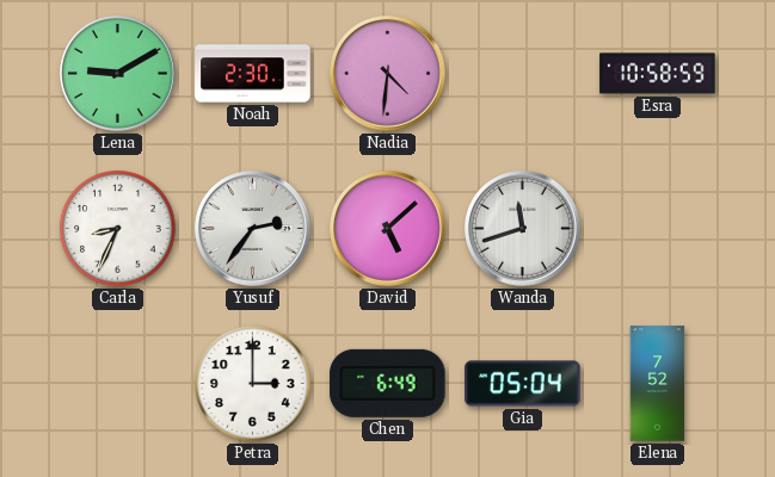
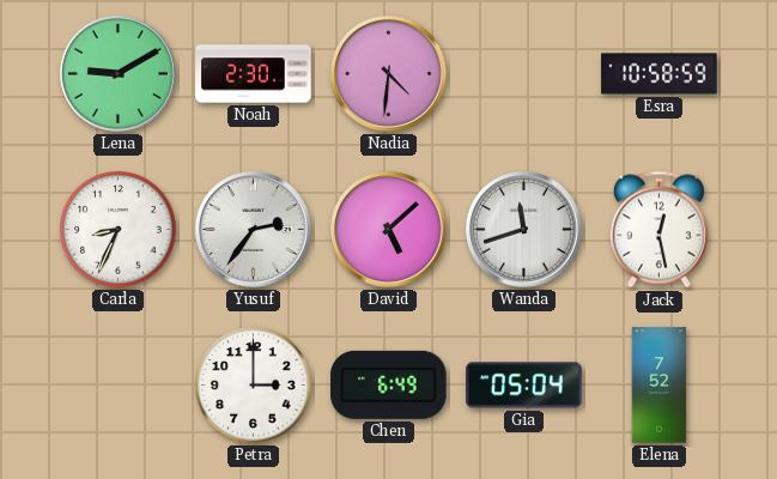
Jack: none -> 12:28
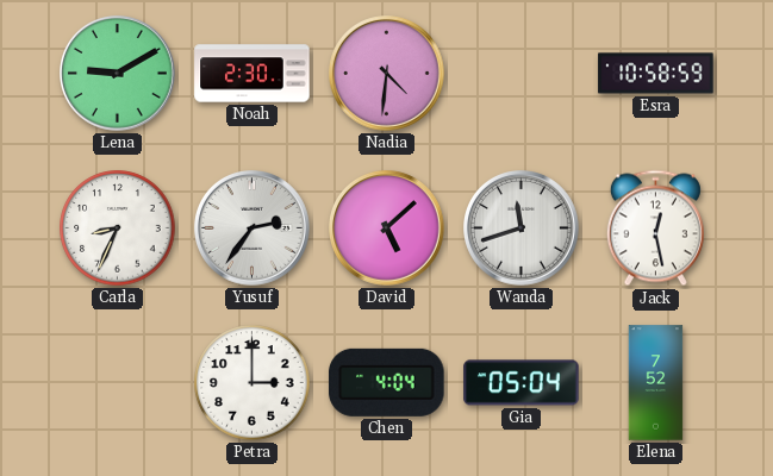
Chen: 6:49 -> 4:04
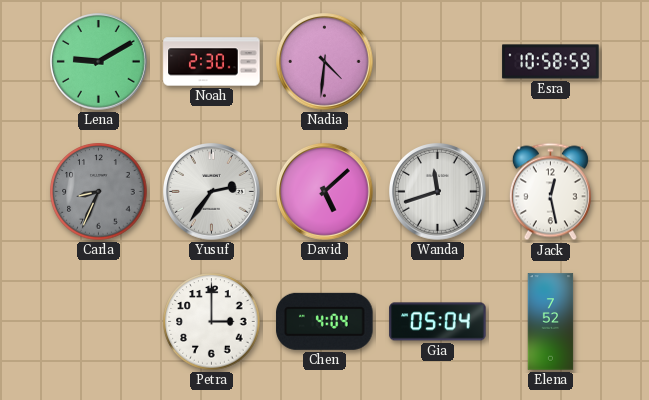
Carla dial: white -> grey
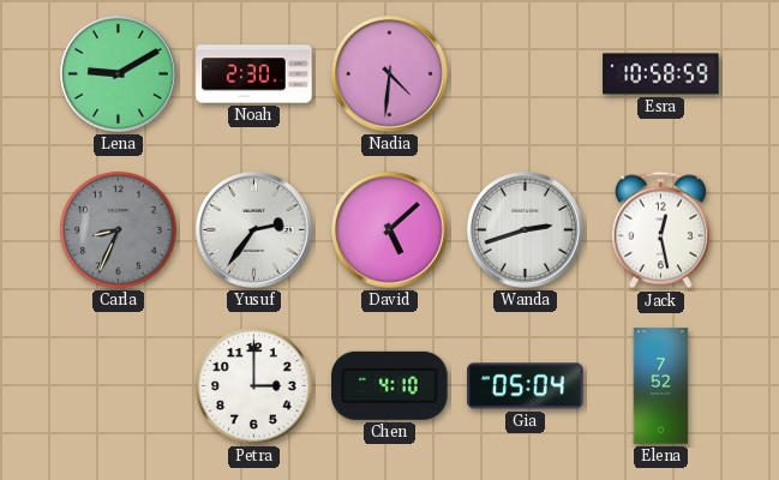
Wanda: 11:42 -> 2:42
Chen: 4:04 -> 4:10
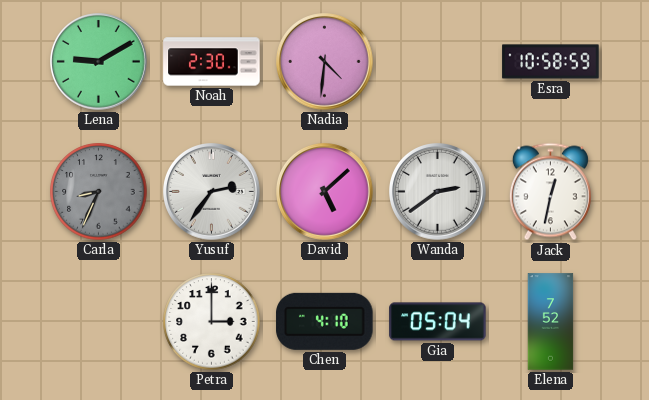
Wanda: 2:42 -> 2:39
Jack: 12:28 -> 12:32
